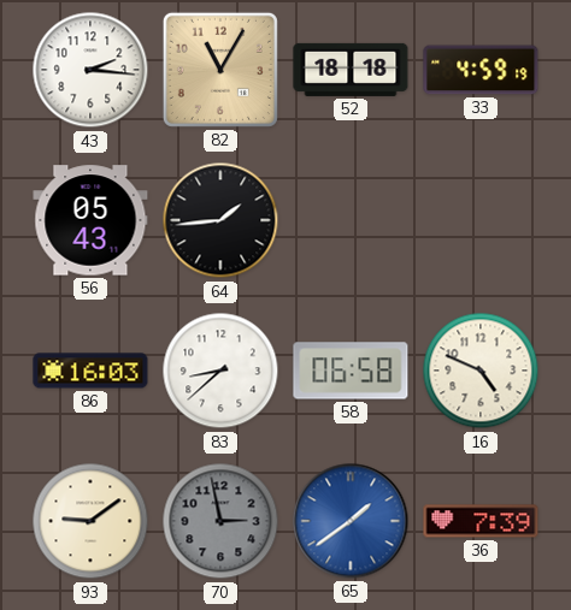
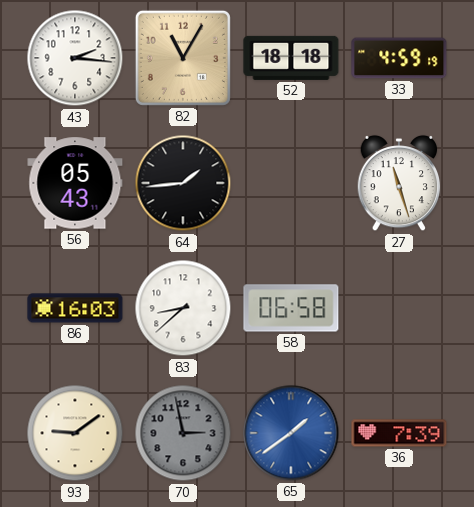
27: none -> 11:27
16: 4:49 -> none
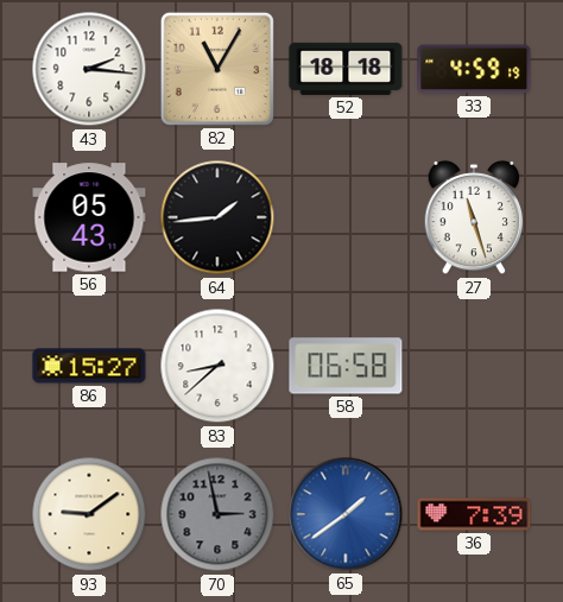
86: 16:03 -> 15:27
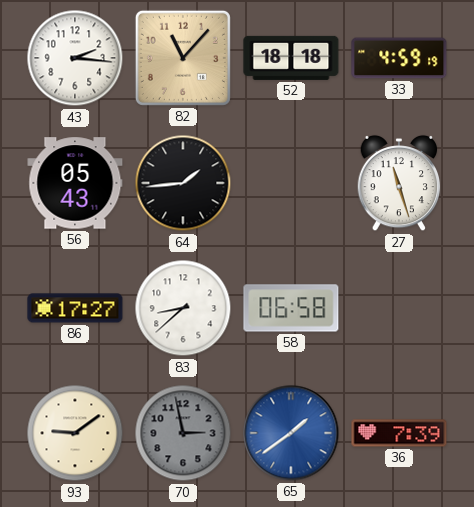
82: 11:05 -> 11:07
86: 15:27 -> 17:27
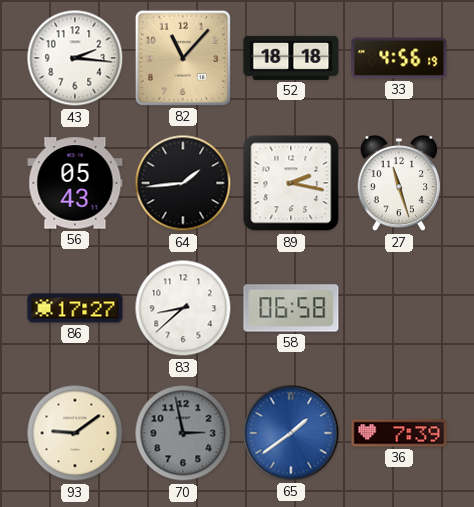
33: 4:59 -> 4:56
89: none -> 2:17
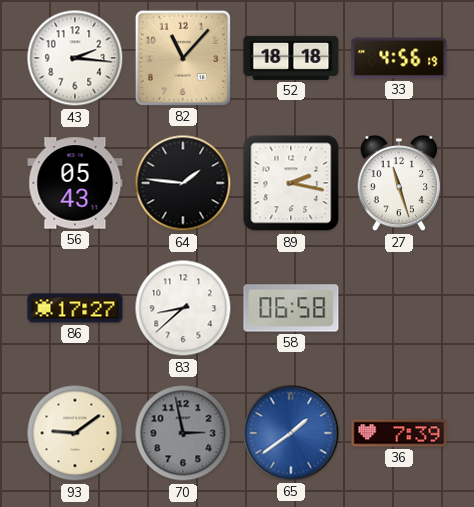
64: 1:44 -> 1:46
